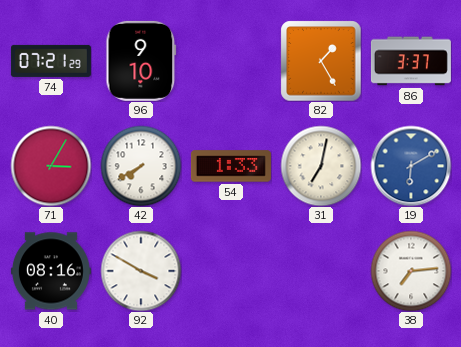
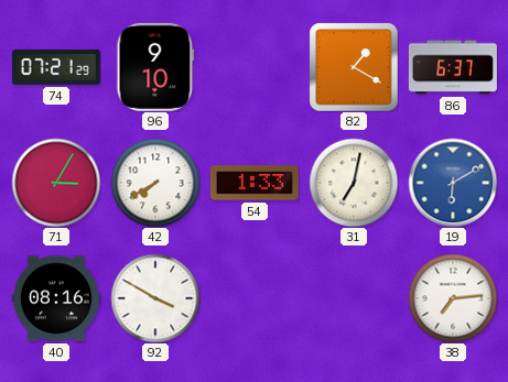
82: 1:25 -> 1:20
86: 3:37 -> 6:37
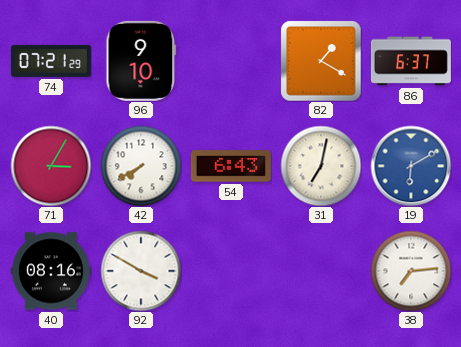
54: 1:33 -> 6:43
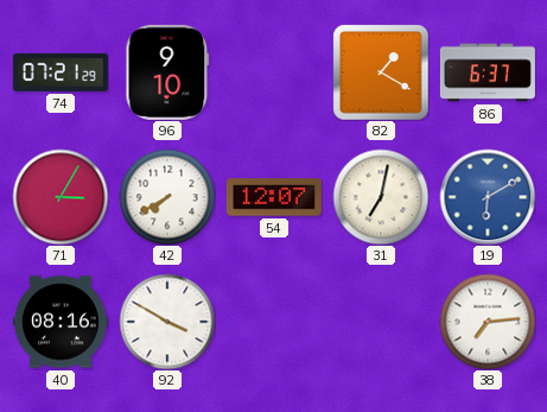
54: 6:43 -> 12:07
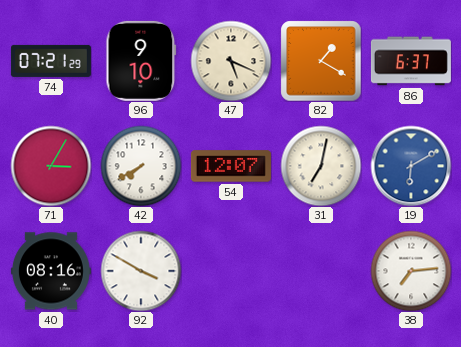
47: none -> 5:19
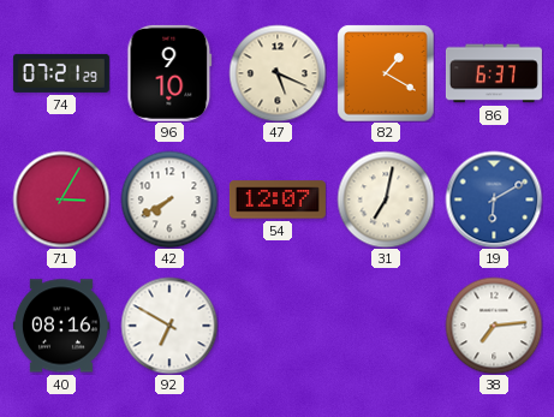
92: 3:50 -> 6:50
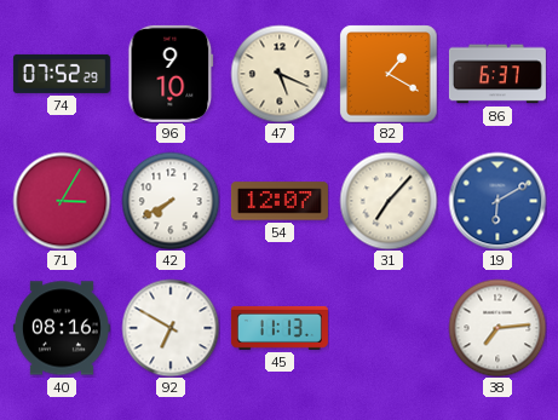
74: 07:21 -> 07:52
31: 7:02 -> 7:07
45: none -> 11:13
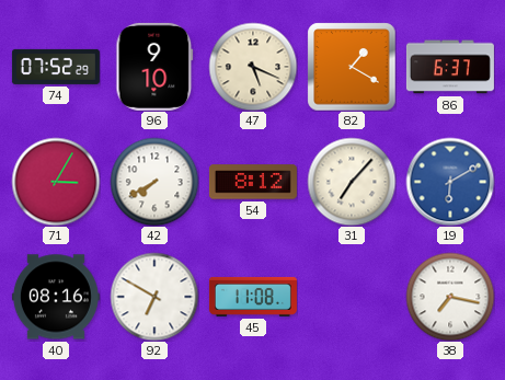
54: 12:07 -> 8:12
45: 11:13 -> 11:08
38: 7:14 -> 7:17
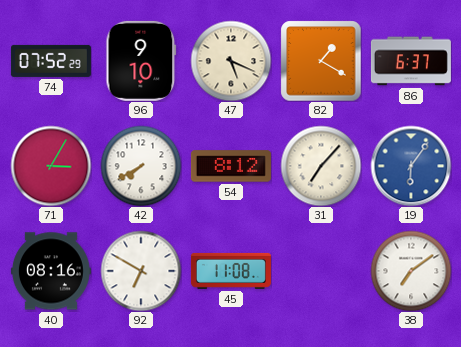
19: 6:10 -> 6:06
38: 7:17 -> 7:09
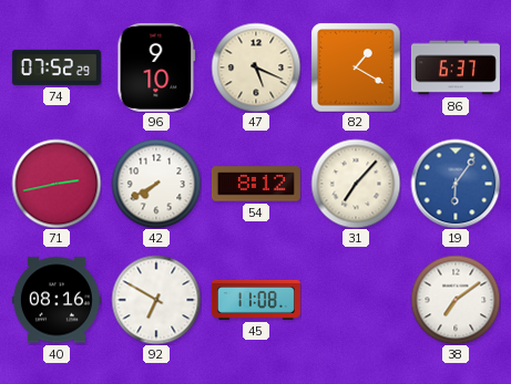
71: 3:05 -> 2:43
